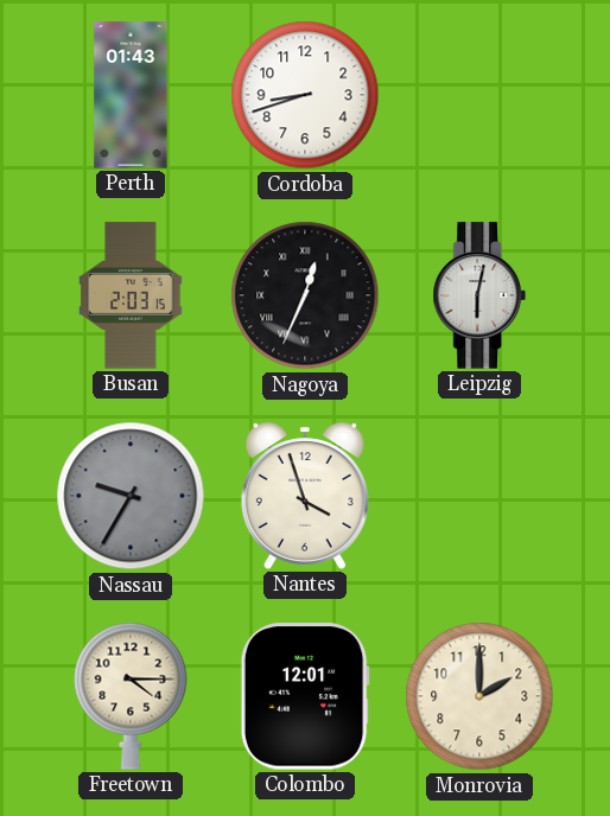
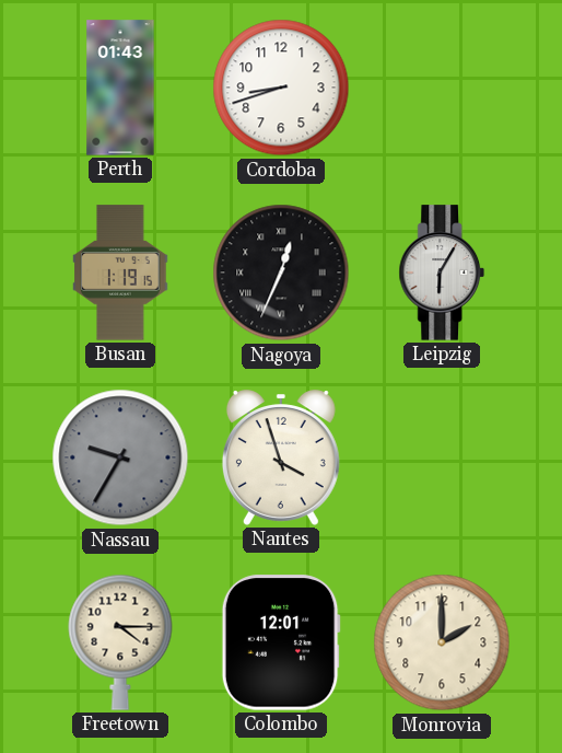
Busan: 2:03 -> 1:19
Leipzig: 6:02 -> 6:05
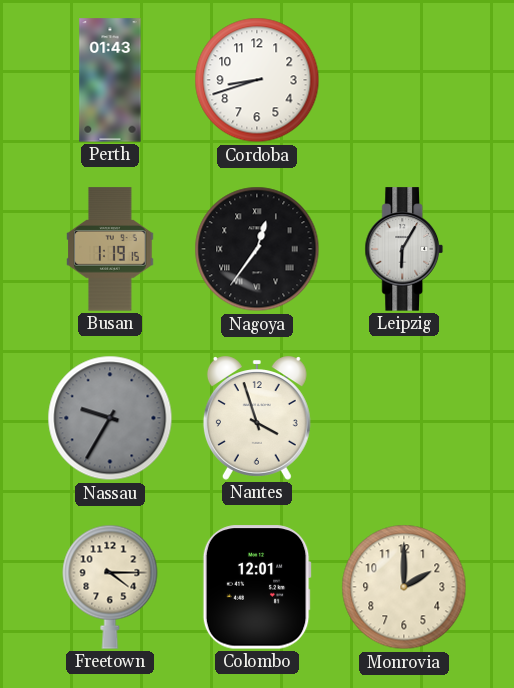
Nagoya: 12:34 -> 12:36
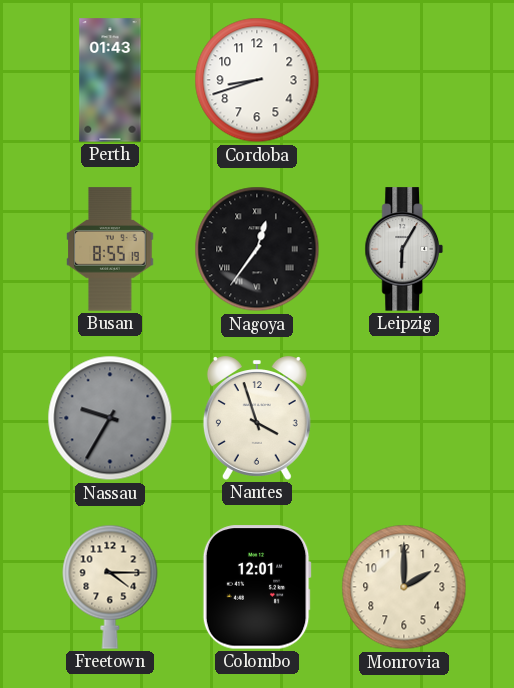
Busan: 1:19 -> 8:55
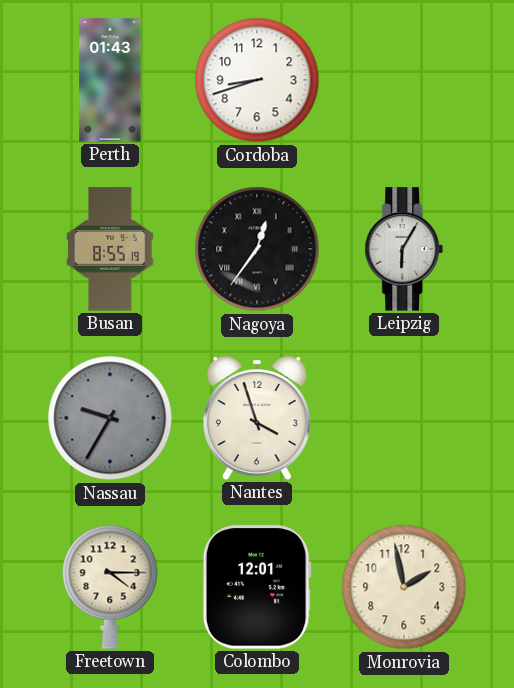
Monrovia: 2:00 -> 1:58
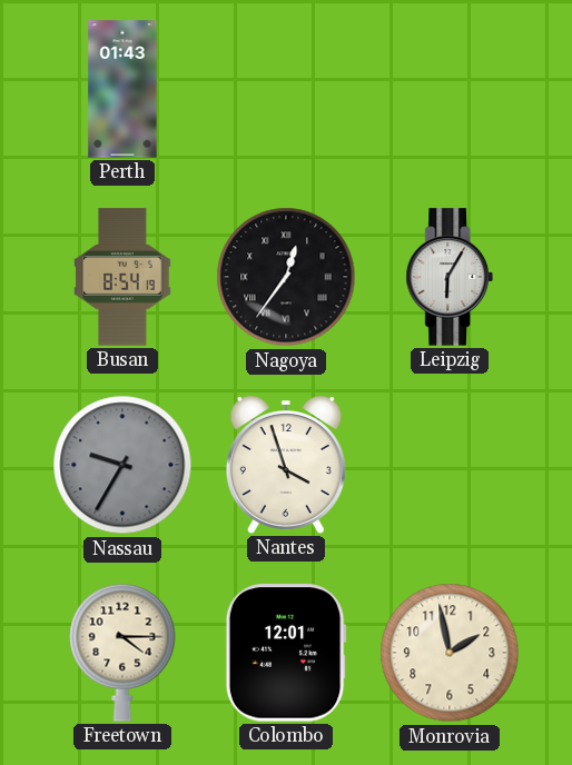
Cordoba: 8:42 -> none
Busan: 8:55 -> 8:54
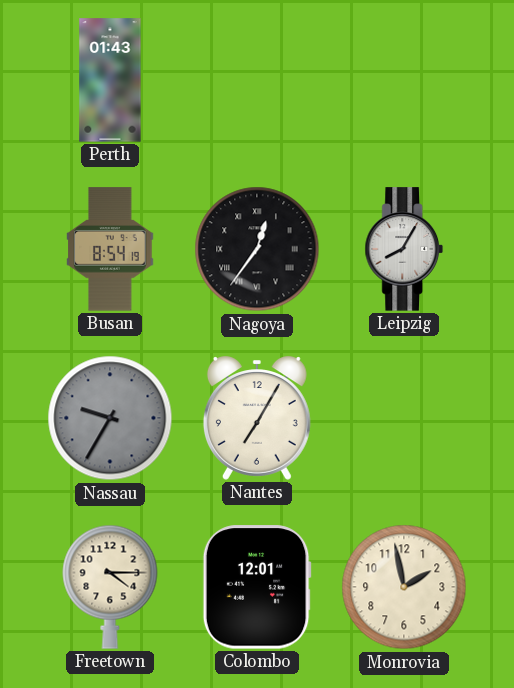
Leipzig: 6:05 -> 8:05
Nantes: 3:57 -> 7:05
